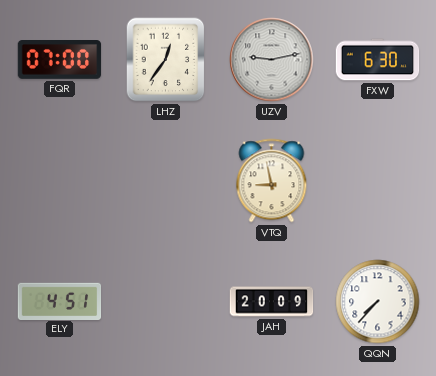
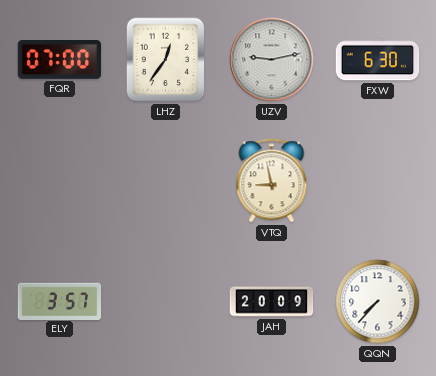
ELY: 4:51 -> 3:57
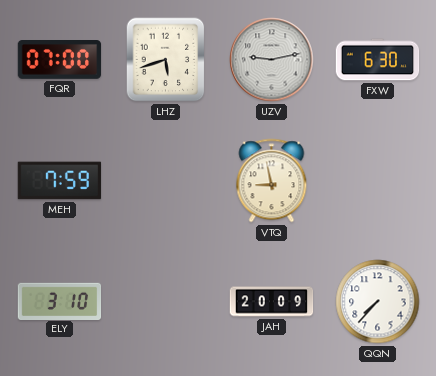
LHZ: 12:36 -> 5:42
MEH: none -> 7:59
ELY: 3:57 -> 3:10
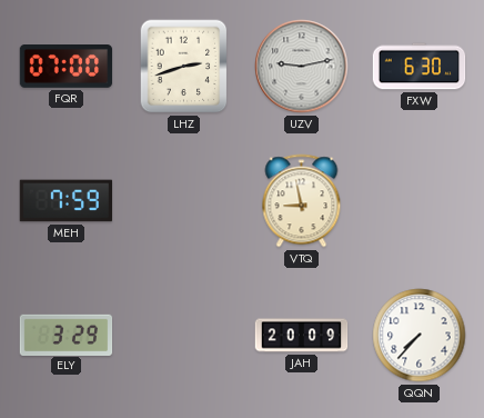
LHZ: 5:42 -> 2:42
ELY: 3:10 -> 3:29
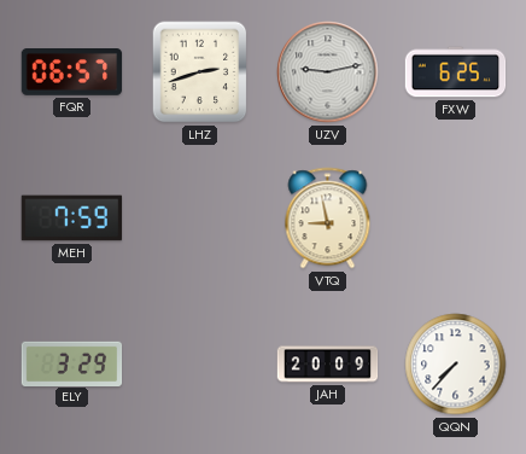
FQR: 07:00 -> 06:57
FXW: 6:30 -> 6:25
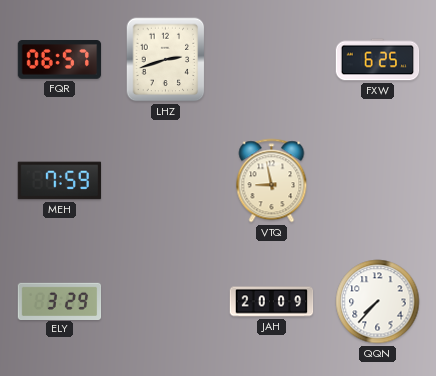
UZV: 9:13 -> none
